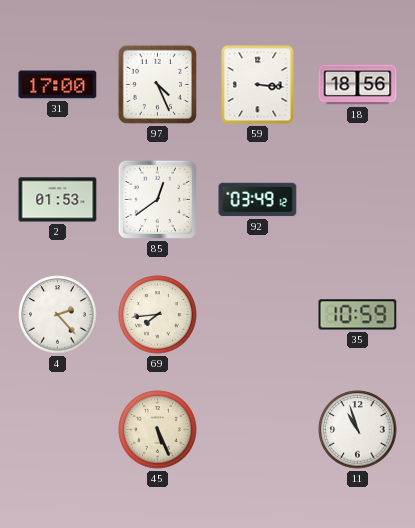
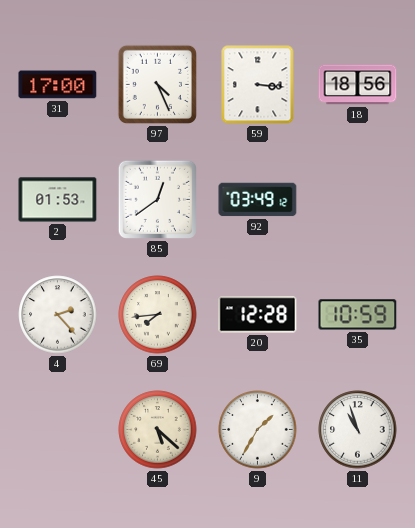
20: none -> 12:28
45: 5:26 -> 5:22
9: none -> 1:35
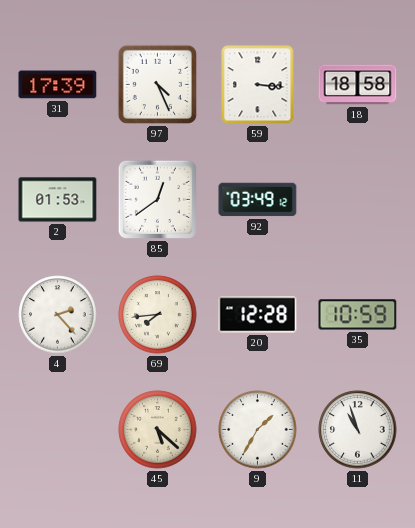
31: 17:00 -> 17:39
18: 18:56 -> 18:58
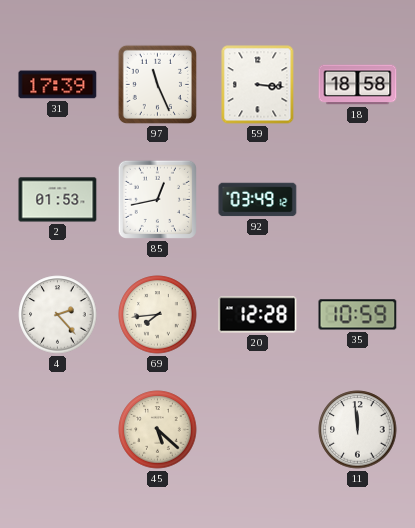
97: 4:26 -> 11:26
85: 12:39 -> 12:43
9: 1:35 -> none
11: 10:57 -> 11:59
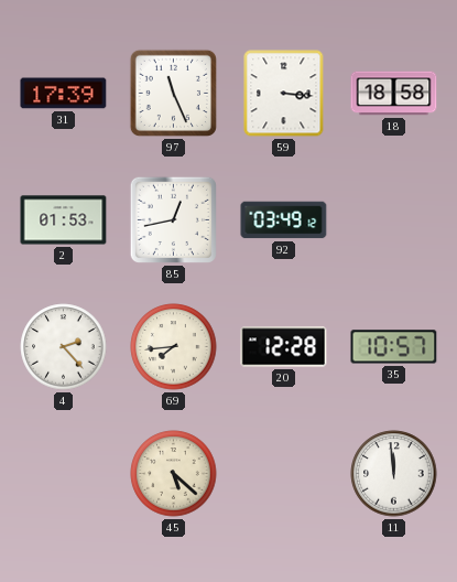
35: 10:59 -> 10:57
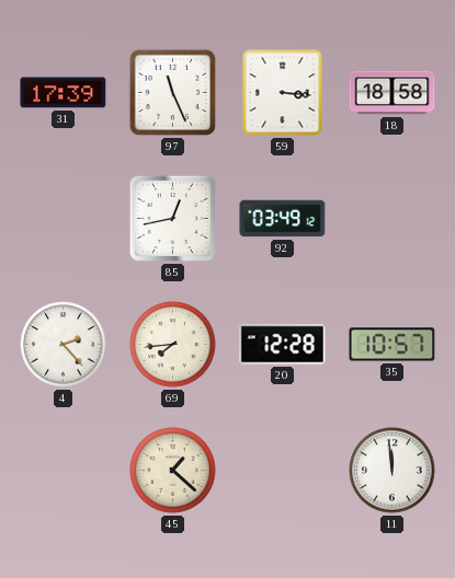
2: 01:53 -> none
45: 5:22 -> 1:22
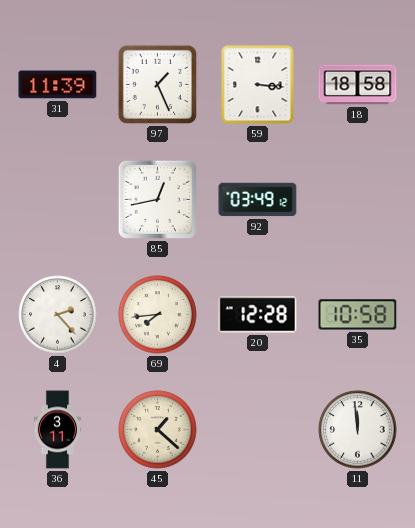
31: 17:39 -> 11:39
97: 11:26 -> 1:26
35: 10:57 -> 10:58
36: none -> 3:11
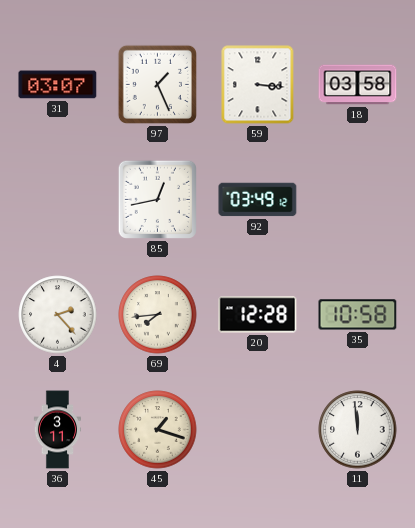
31: 11:39 -> 03:07
18: 18:58 -> 03:58
45: 1:22 -> 1:18
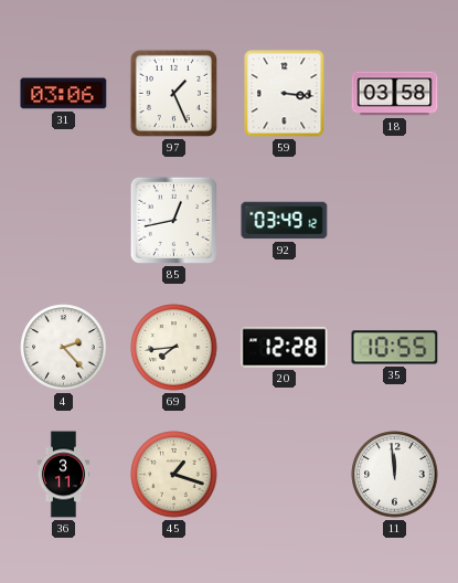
31: 03:07 -> 03:06
35: 10:58 -> 10:55
